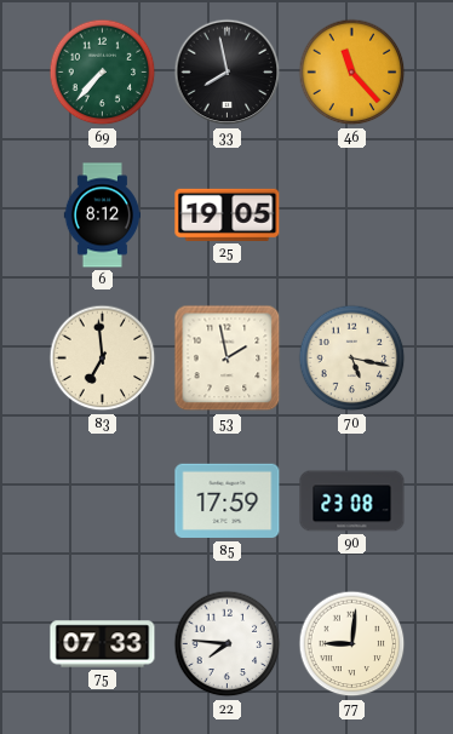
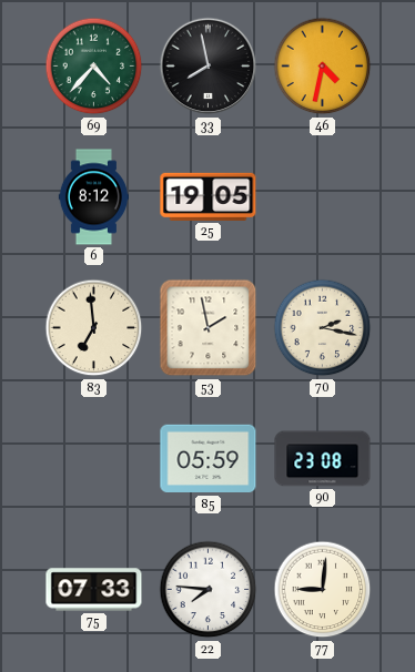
69: 7:37 -> 4:37
46: 11:23 -> 4:32
70: 5:17 -> 2:17
85: 17:59 -> 05:59
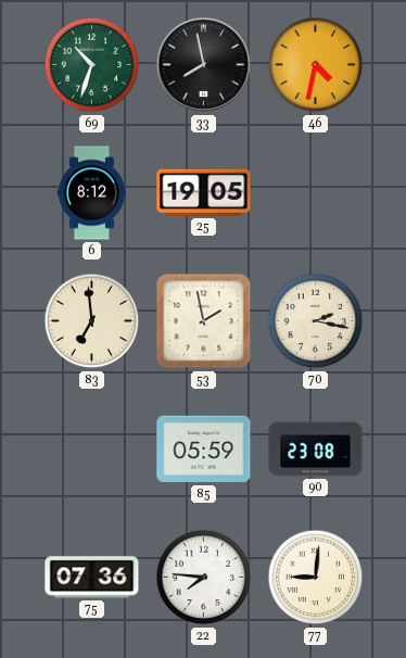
69: 4:37 -> 10:33
75: 07:33 -> 07:36
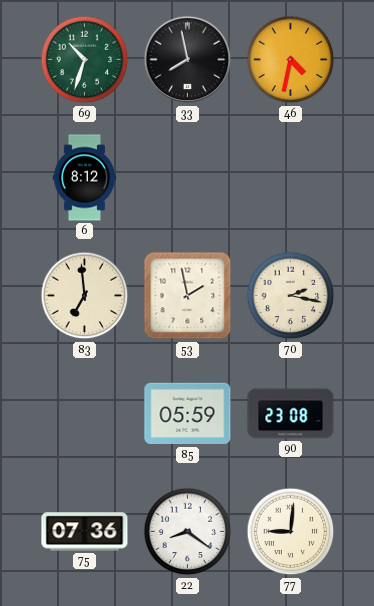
25: 19:05 -> none
22: 7:46 -> 8:21
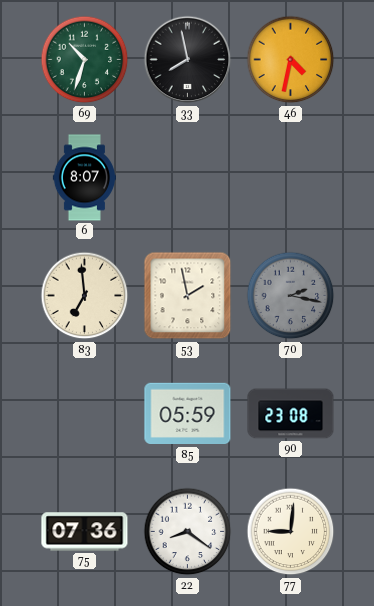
6: 8:12 -> 8:07
70 dial: cream -> grey
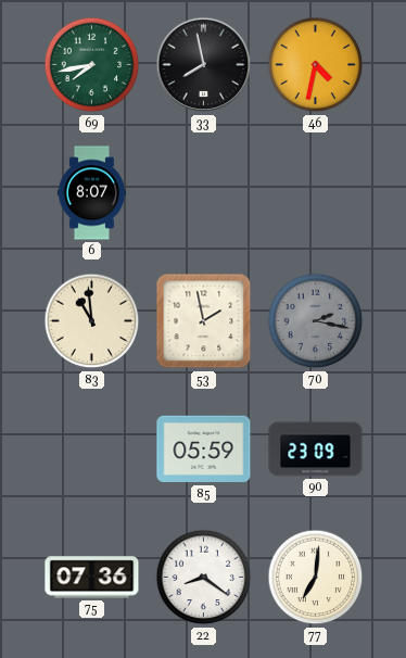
69: 10:33 -> 7:43
83: 6:59 -> 10:59
90: 23:08 -> 23:09
77: 9:01 -> 7:01
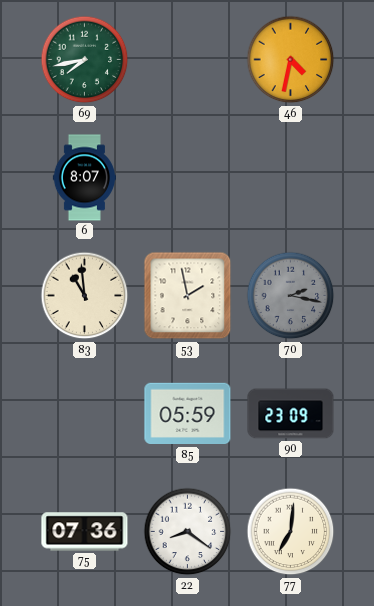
33: 7:58 -> none
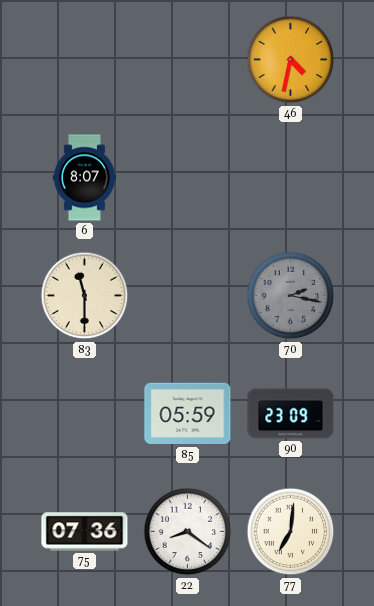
69: 7:43 -> none
83: 10:59 -> 11:30
53: 1:58 -> none
